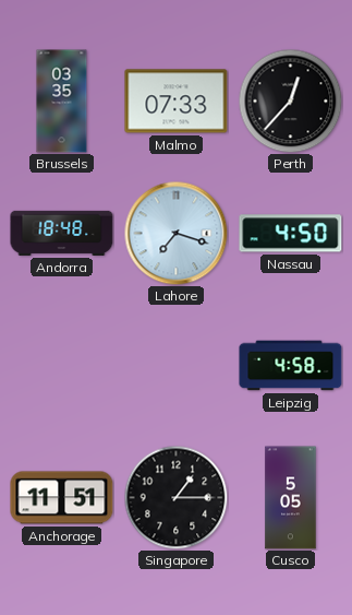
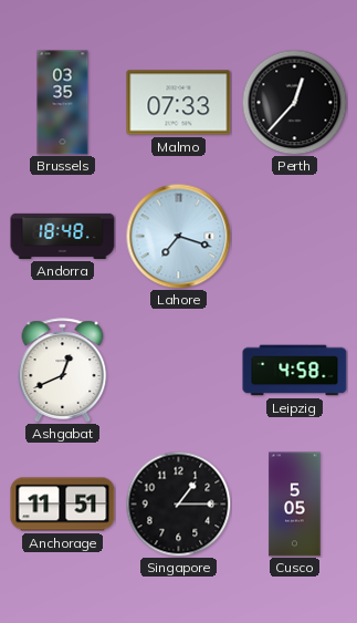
Nassau: 4:50 -> none
Ashgabat: none -> 12:41
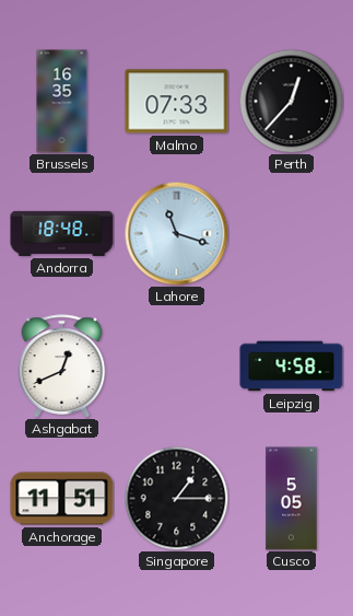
Brussels: 03:35 -> 16:35
Lahore: 7:18 -> 11:18
